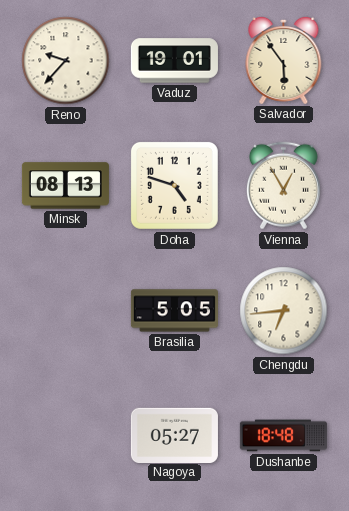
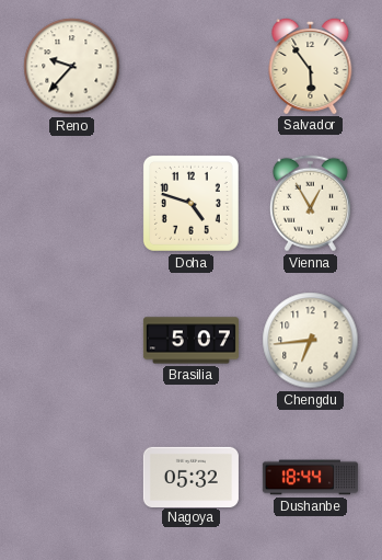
Vaduz: 19:01 -> none
Minsk: 08:13 -> none
Brasilia: 5:05 -> 5:07
Nagoya: 05:27 -> 05:32
Dushanbe: 18:48 -> 18:44
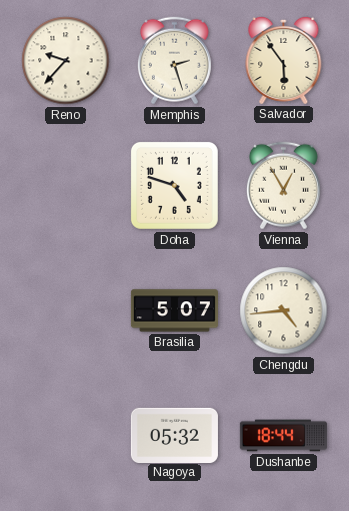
Memphis: none -> 2:27
Chengdu: 6:44 -> 4:44
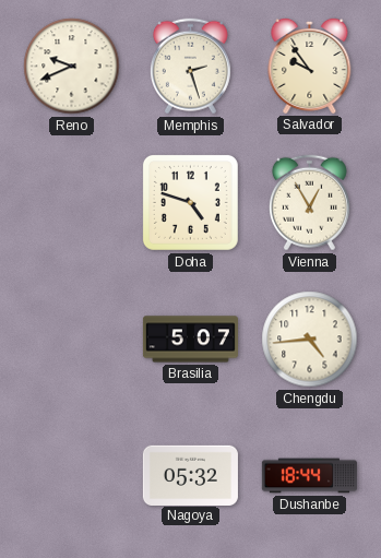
Reno: 9:37 -> 9:41
Salvador: 5:54 -> 9:54
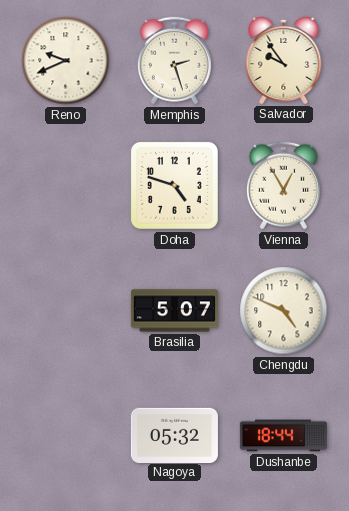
Chengdu: 4:44 -> 4:49
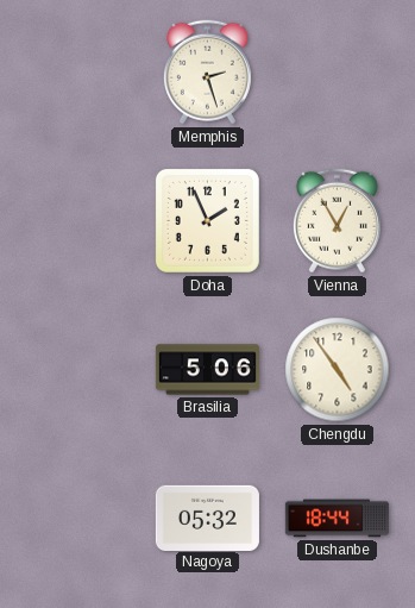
Reno: 9:41 -> none
Salvador: 9:54 -> none
Doha: 4:48 -> 1:56
Brasilia: 5:07 -> 5:06
Chengdu: 4:49 -> 4:54
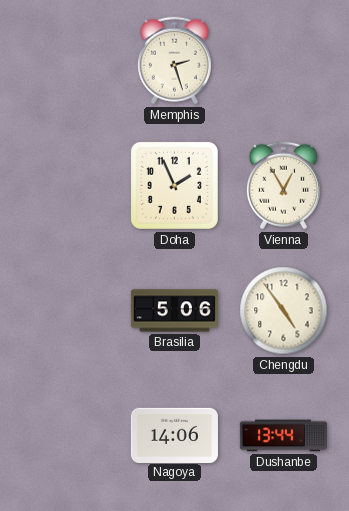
Nagoya: 05:32 -> 14:06
Dushanbe: 18:44 -> 13:44
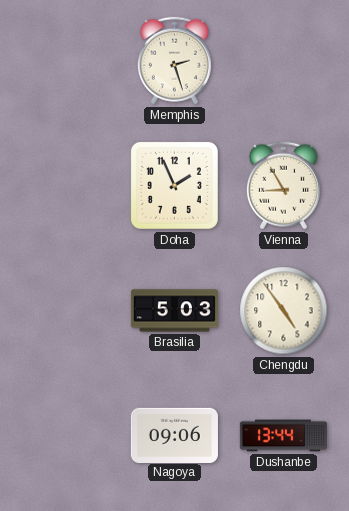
Vienna: 12:55 -> 8:55
Brasilia: 5:06 -> 5:03
Nagoya: 14:06 -> 09:06
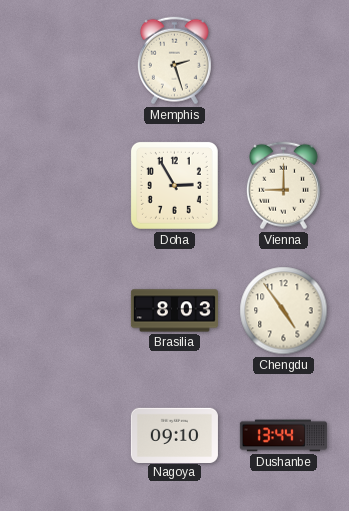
Doha: 1:56 -> 2:55
Vienna: 8:55 -> 9:00
Brasilia: 5:03 -> 8:03
Nagoya: 09:06 -> 09:10
